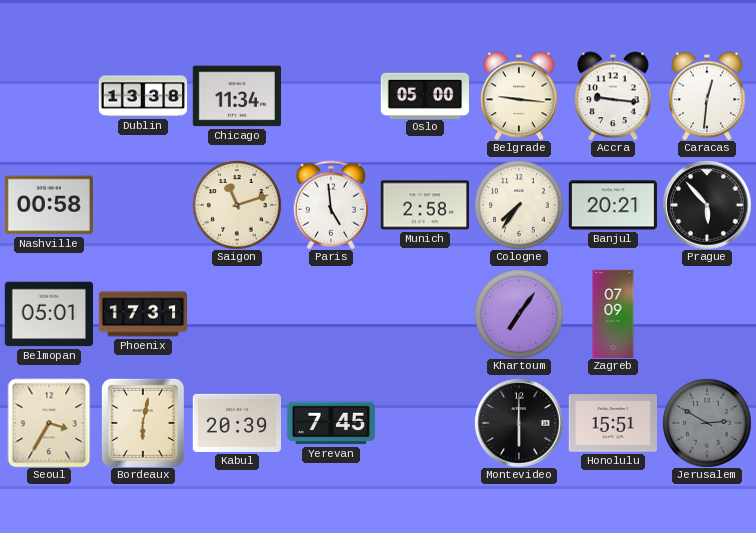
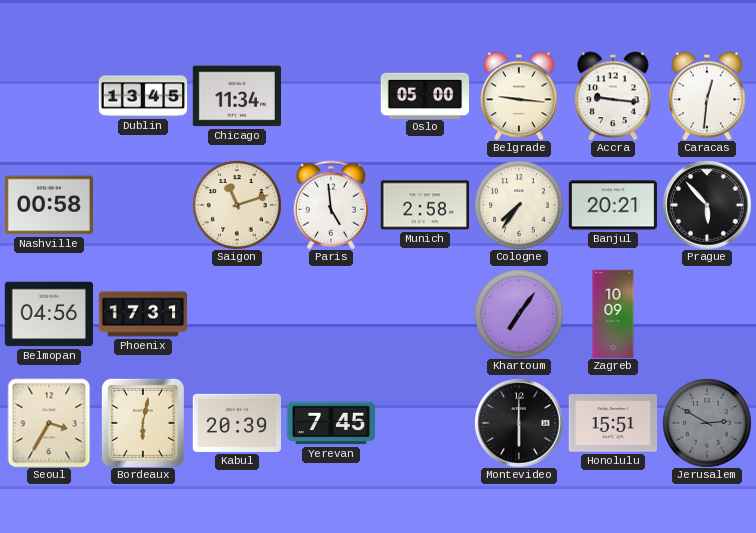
Dublin: 13:38 -> 13:45
Belmopan: 05:01 -> 04:56
Zagreb: 07:09 -> 10:09
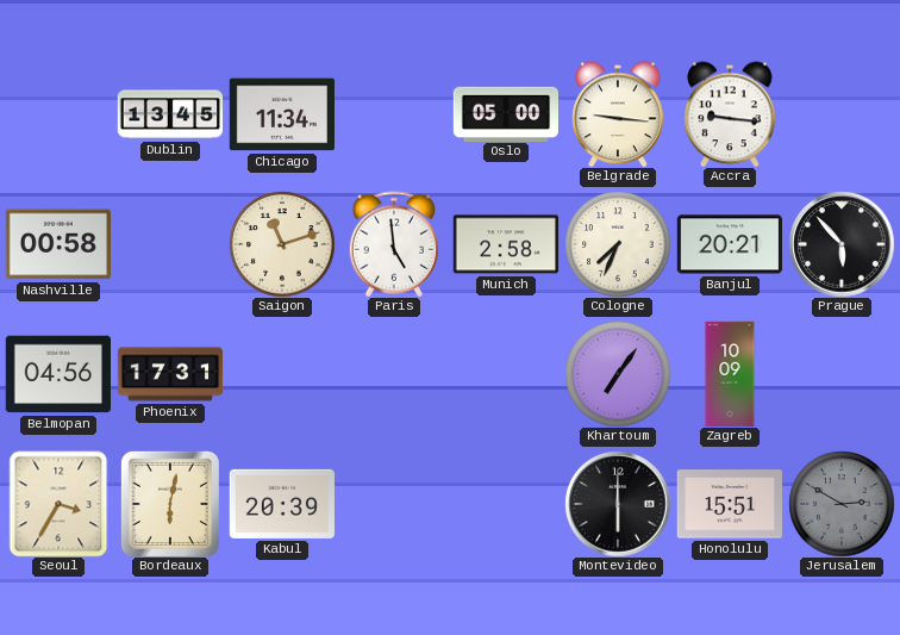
Caracas: 12:31 -> none
Cologne: 7:36 -> 7:34
Yerevan: 7:45 -> none
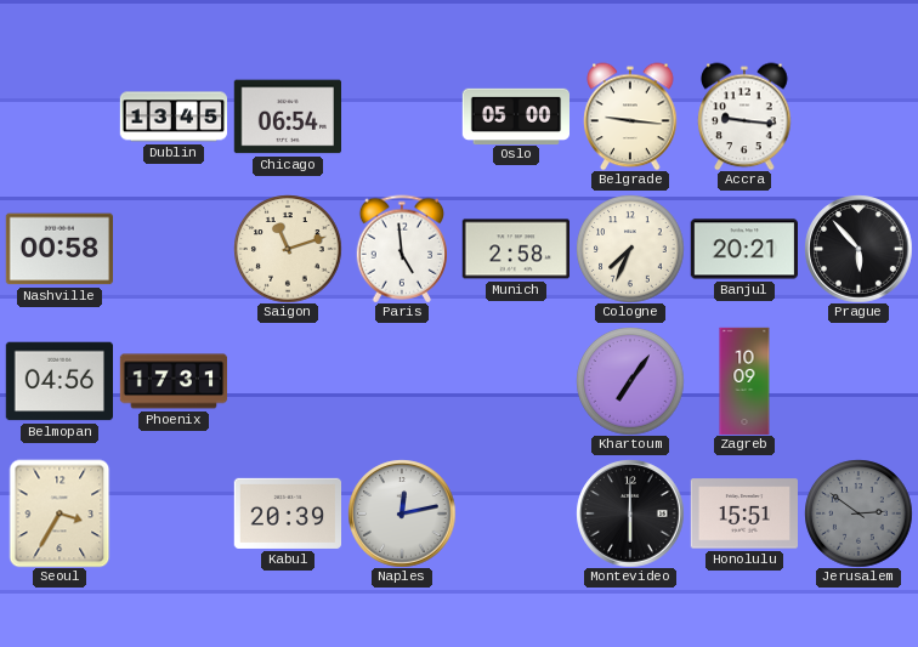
Chicago: 11:34 -> 06:54
Bordeaux: 6:02 -> none
Naples: none -> 12:13
Jerusalem: 2:50 -> 2:51
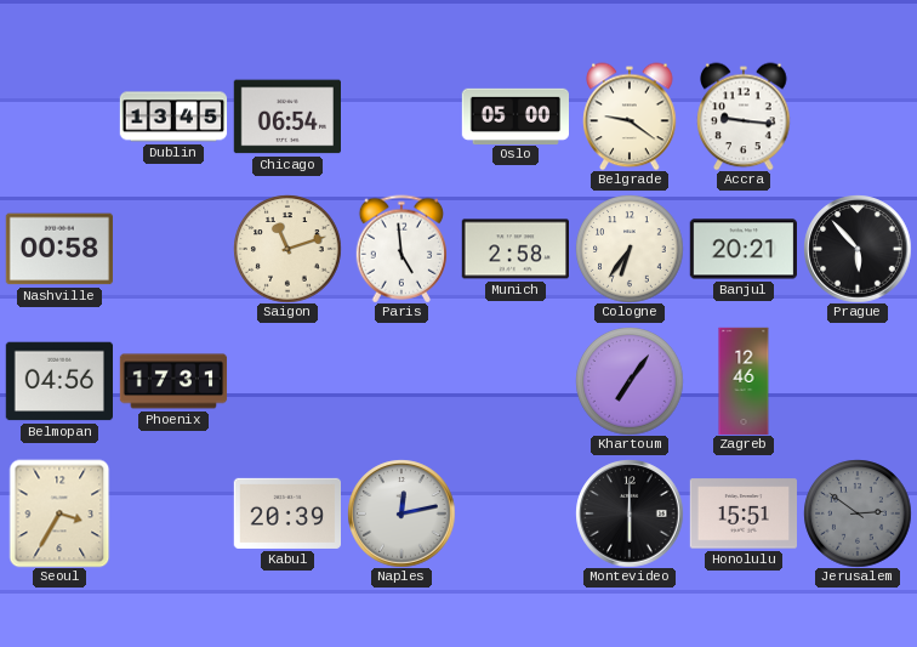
Belgrade: 9:16 -> 9:21
Cologne: 7:34 -> 6:36
Zagreb: 10:09 -> 12:46
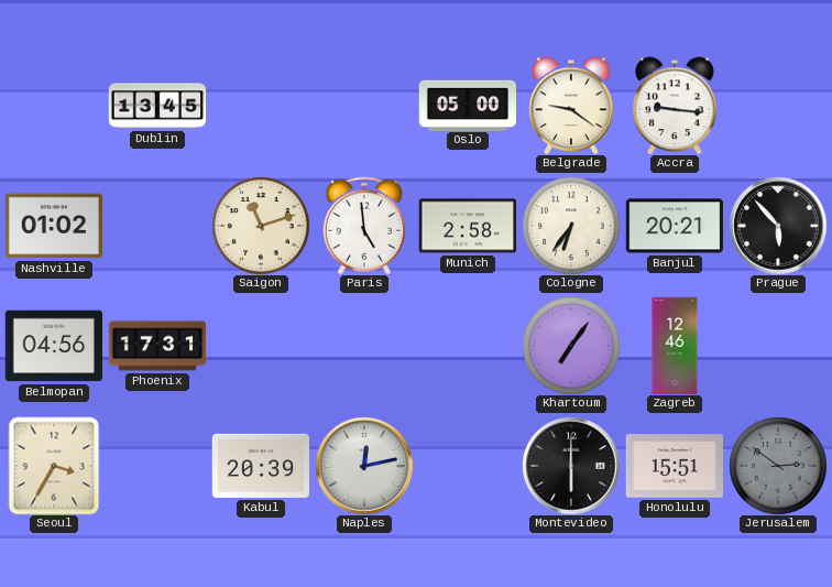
Chicago: 06:54 -> none
Nashville: 00:58 -> 01:02
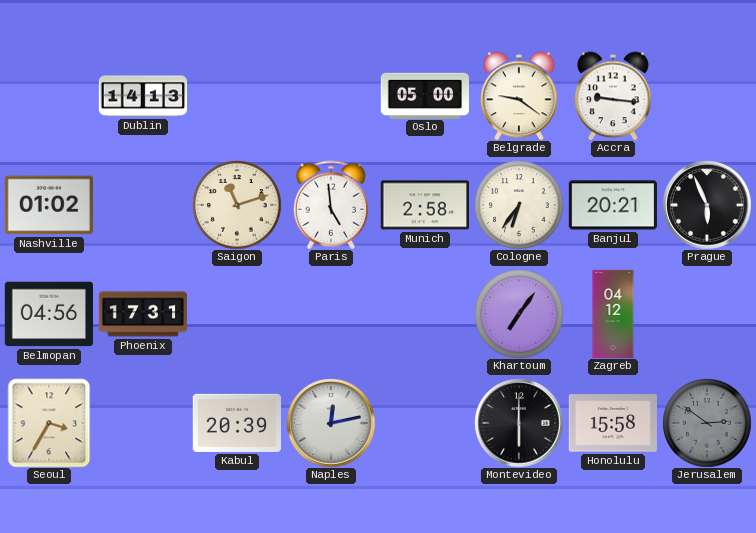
Dublin: 13:45 -> 14:13
Prague: 5:53 -> 5:56
Zagreb: 12:46 -> 04:12
Honolulu: 15:51 -> 15:58
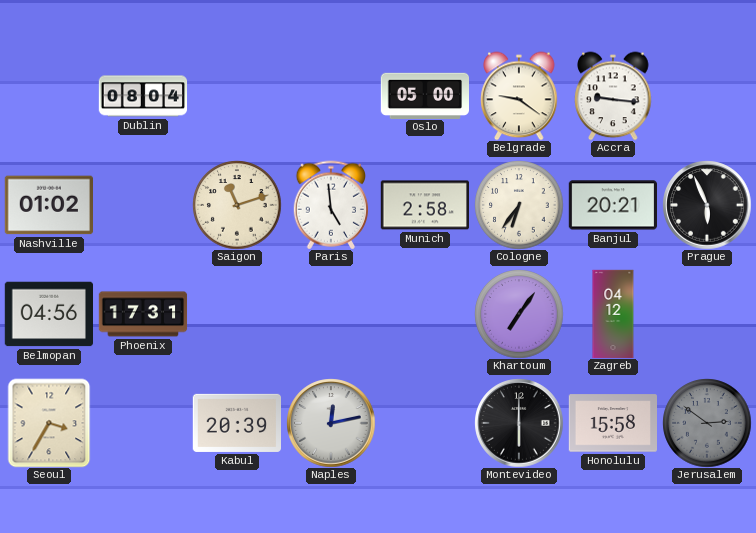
Dublin: 14:13 -> 08:04
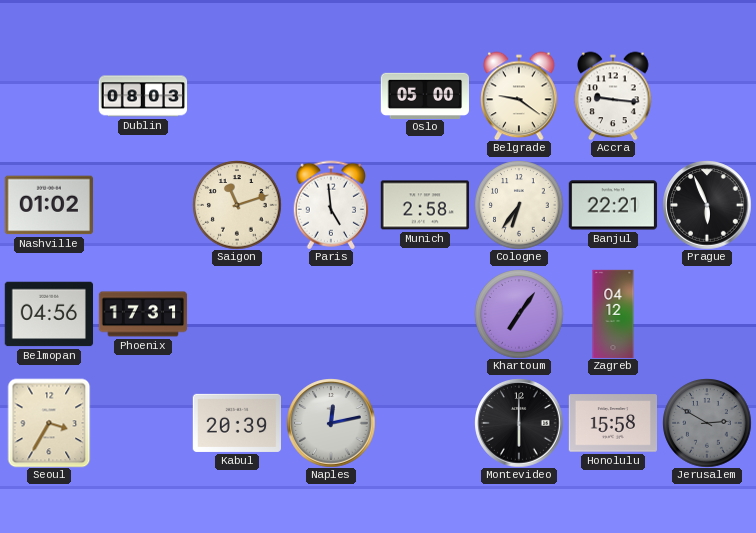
Dublin: 08:04 -> 08:03
Banjul: 20:21 -> 22:21
Jerusalem: 2:51 -> 2:50
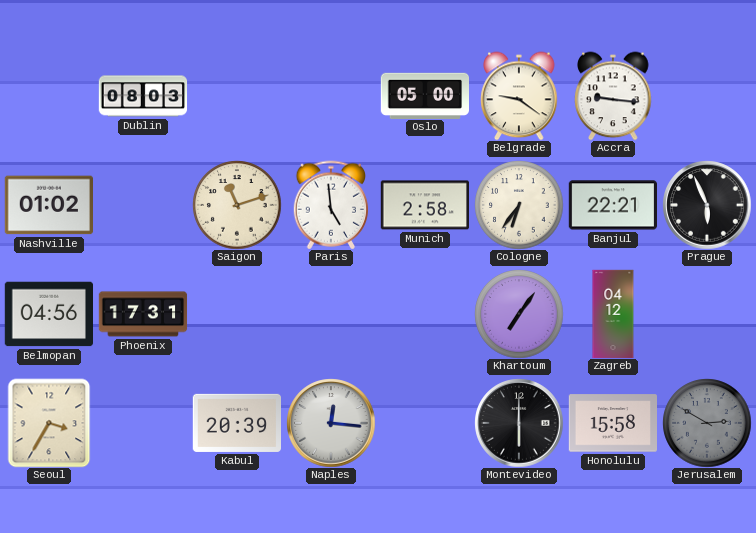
Naples: 12:13 -> 12:16
